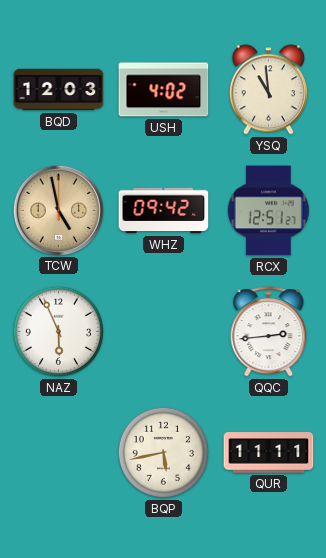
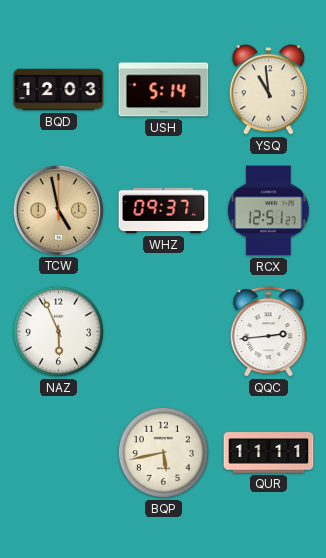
USH: 4:02 -> 5:14
WHZ: 09:42 -> 09:37
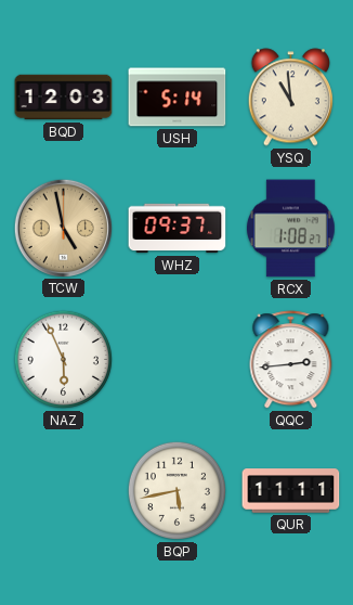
RCX: 12:51 -> 1:08
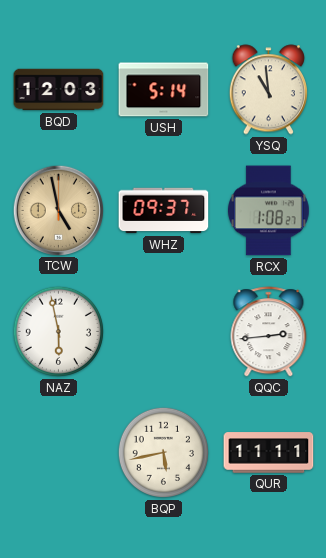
NAZ: 5:56 -> 5:58
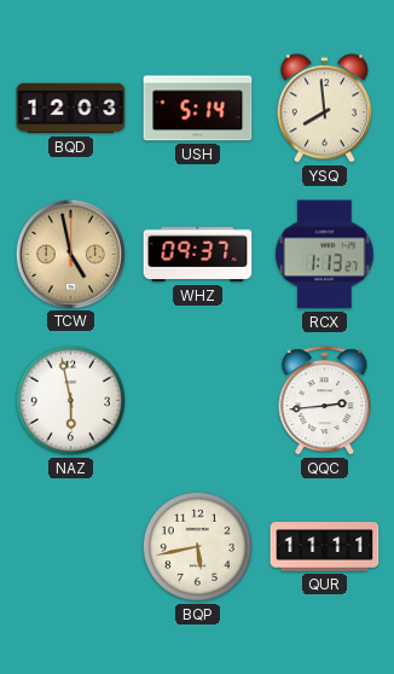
YSQ: 10:59 -> 7:59
RCX: 1:08 -> 1:13
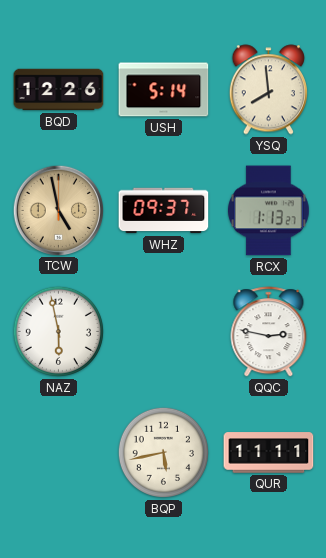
BQD: 12:03 -> 12:26
QQC: 2:44 -> 2:47
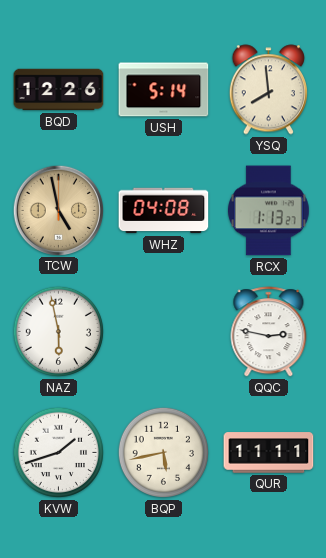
WHZ: 09:37 -> 04:08
KVW: none -> 1:42
